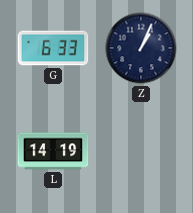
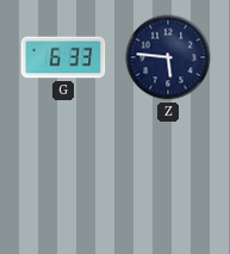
Z: 1:04 -> 5:46
L: 14:19 -> none
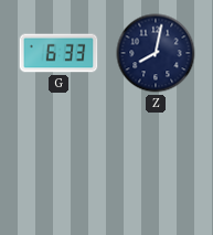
Z: 5:46 -> 8:02
